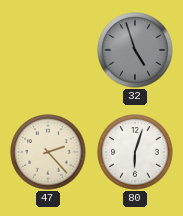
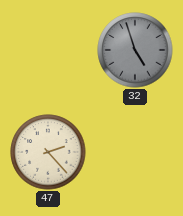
80: 6:03 -> none
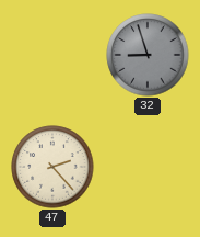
32: 4:57 -> 8:57
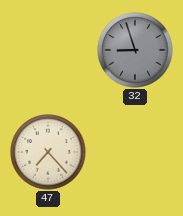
47: 2:23 -> 7:23
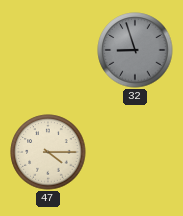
47: 7:23 -> 4:15
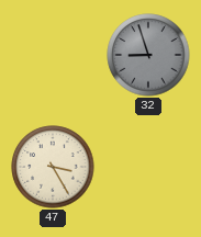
47: 4:15 -> 3:25
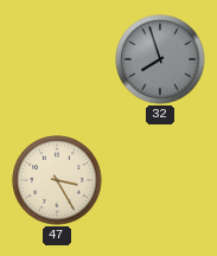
32: 8:57 -> 7:57
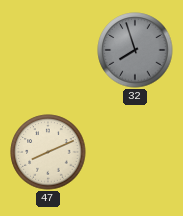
47: 3:25 -> 8:11
